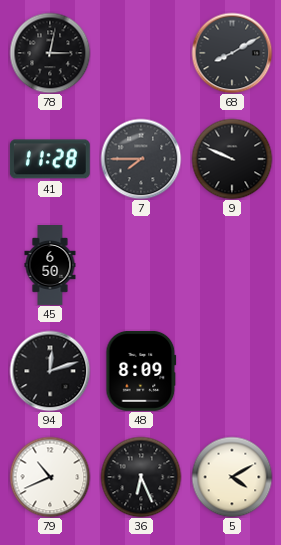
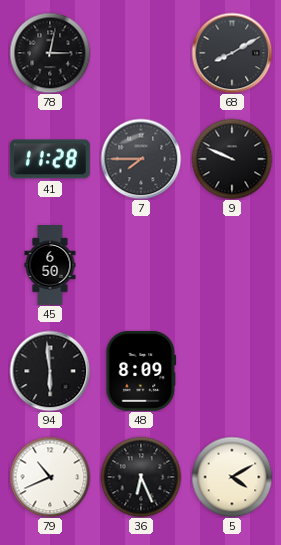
94: 12:12 -> 5:59
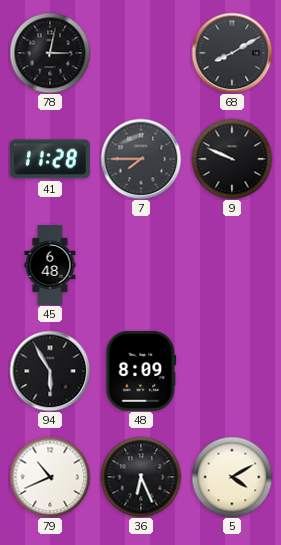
45: 6:50 -> 6:48
94: 5:59 -> 5:55
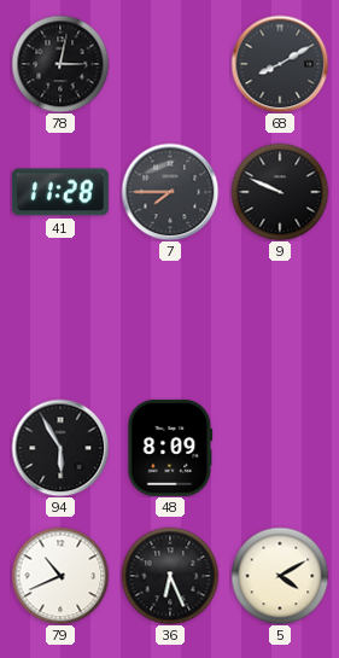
45: 6:48 -> none
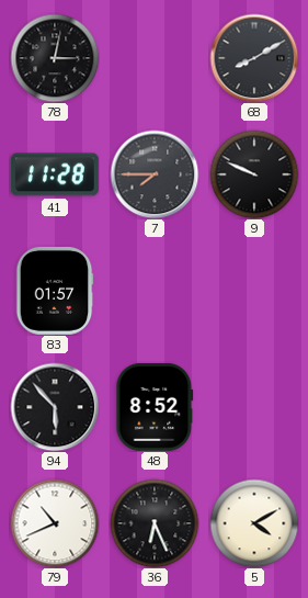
83: none -> 01:57
94: 5:55 -> 5:53
48: 8:09 -> 8:52
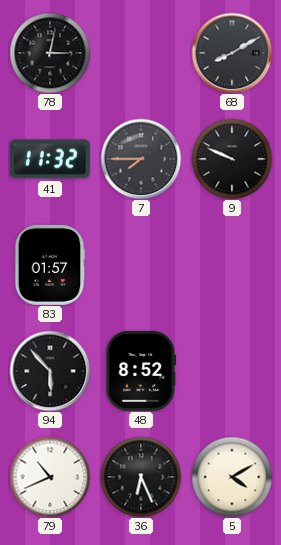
41: 11:28 -> 11:32
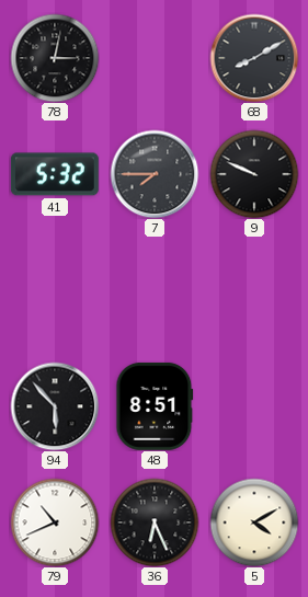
41: 11:32 -> 5:32
83: 01:57 -> none
48: 8:52 -> 8:51
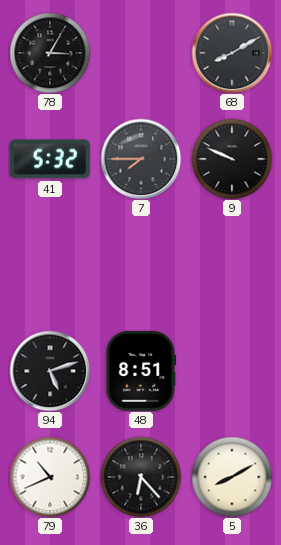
78: 3:02 -> 3:05
94: 5:53 -> 5:12
36: 6:26 -> 6:23
5: 4:10 -> 8:10
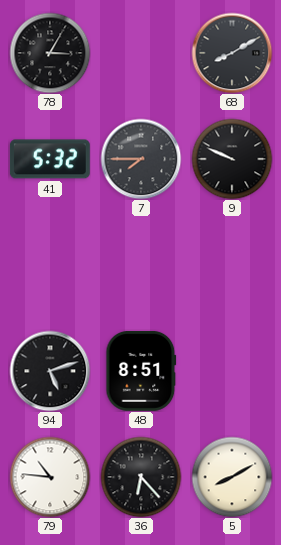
79: 10:41 -> 10:46
